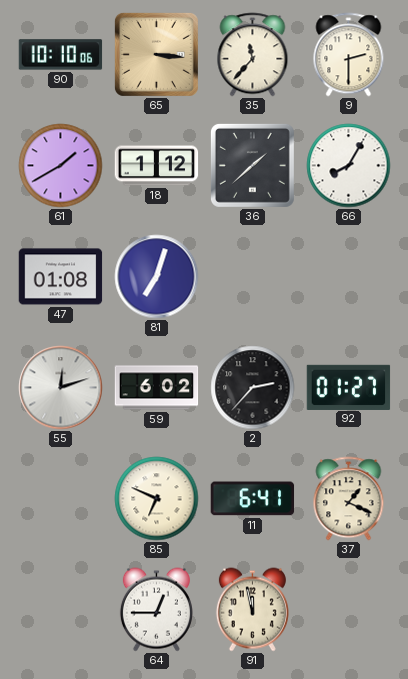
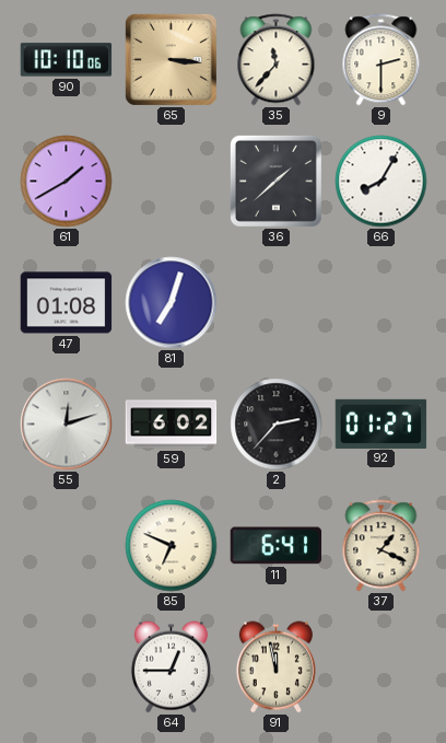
18: 1:12 -> none
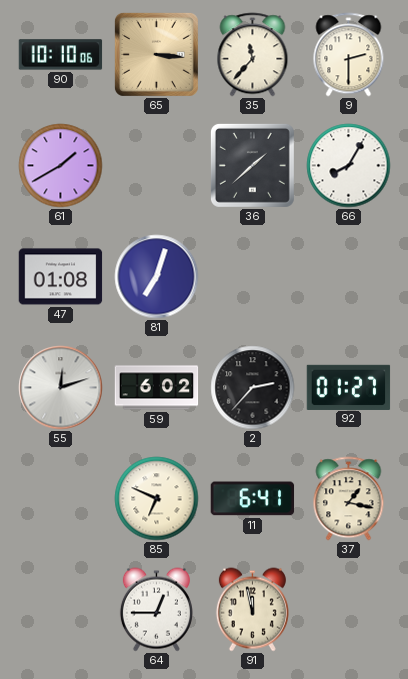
37: 1:19 -> 1:17
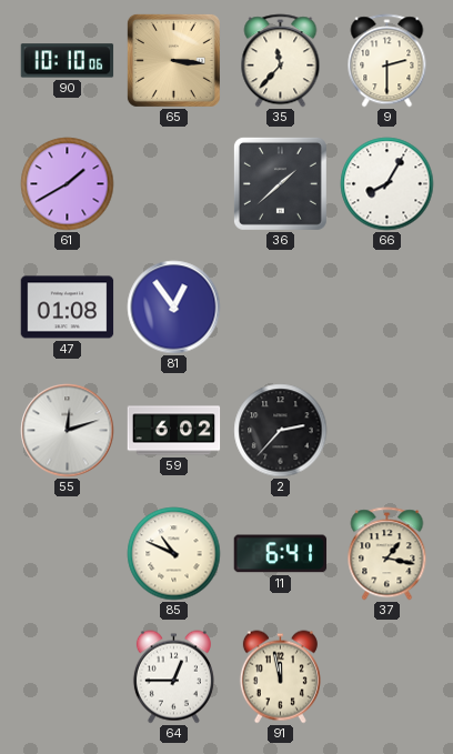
81: 7:03 -> 12:54
92: 01:27 -> none
85: 6:49 -> 10:49
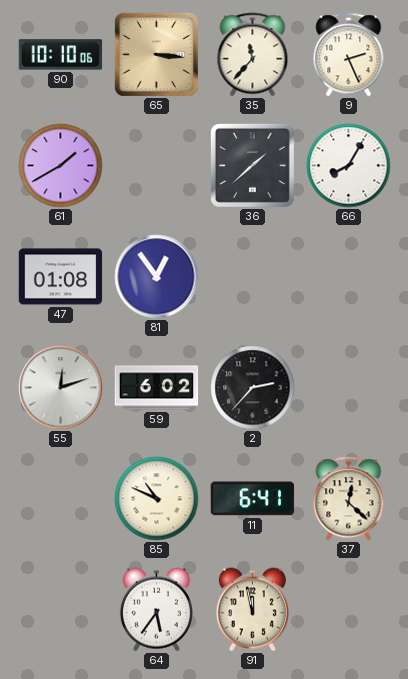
9: 2:30 -> 2:26
37: 1:17 -> 12:22
64: 12:45 -> 5:36
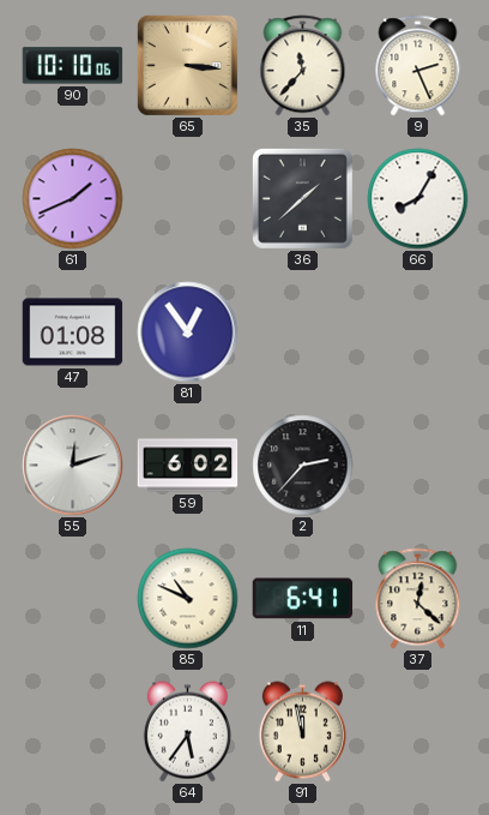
61: 1:40 -> 1:41
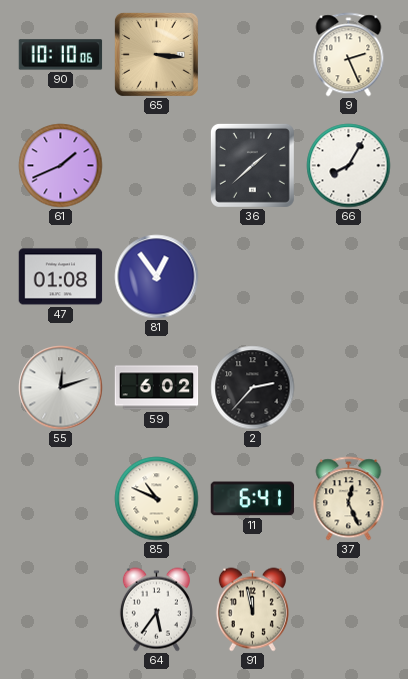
35: 11:37 -> none
37: 12:22 -> 12:26
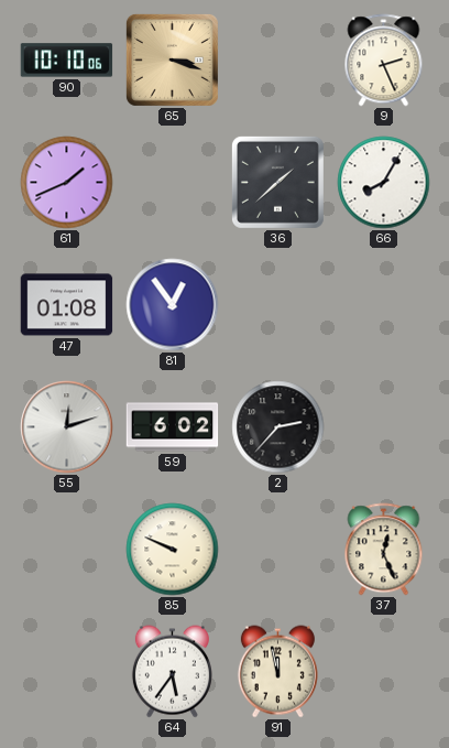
65: 3:16 -> 3:18
85: 10:49 -> 9:49
11: 6:41 -> none
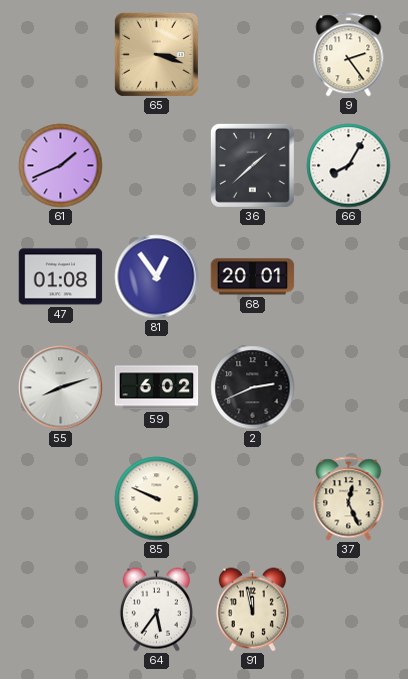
90: 10:10 -> none
9: 2:26 -> 2:24
68: none -> 20:01
55: 12:12 -> 8:12
2: 2:37 -> 2:41
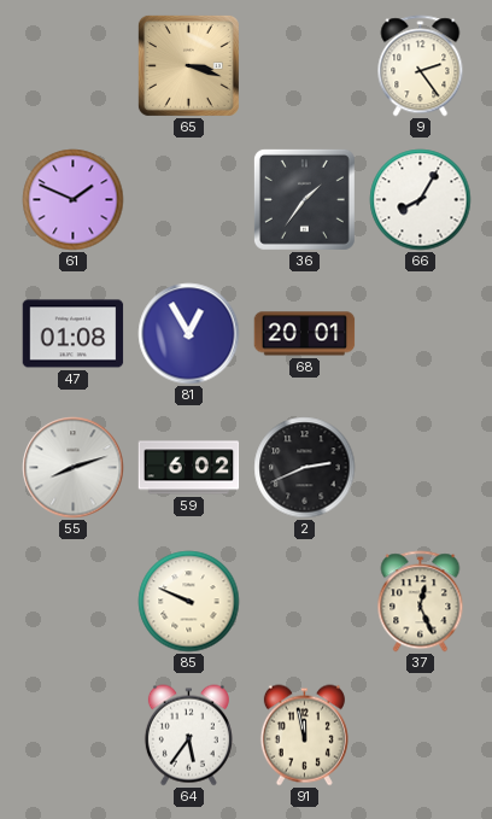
61: 1:41 -> 1:49
36: 1:38 -> 1:36
81: 12:54 -> 12:55
